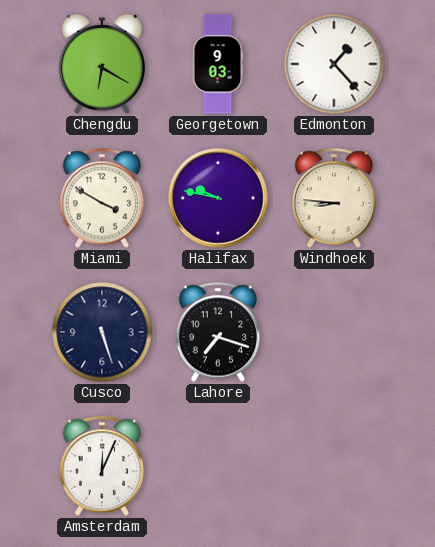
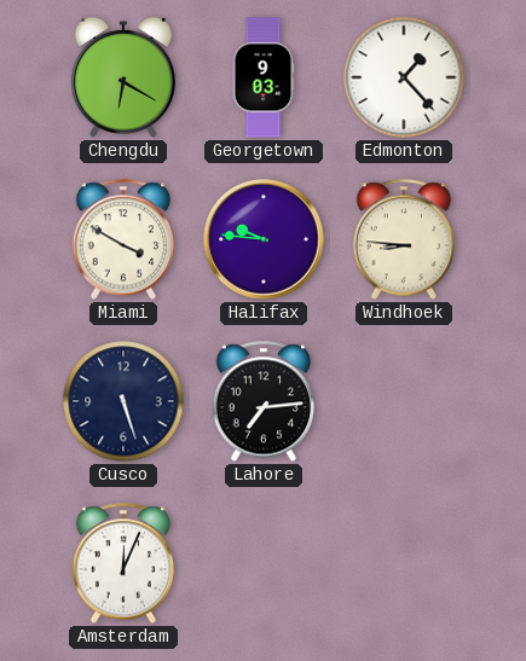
Halifax: 9:47 -> 9:46
Lahore: 7:18 -> 7:14
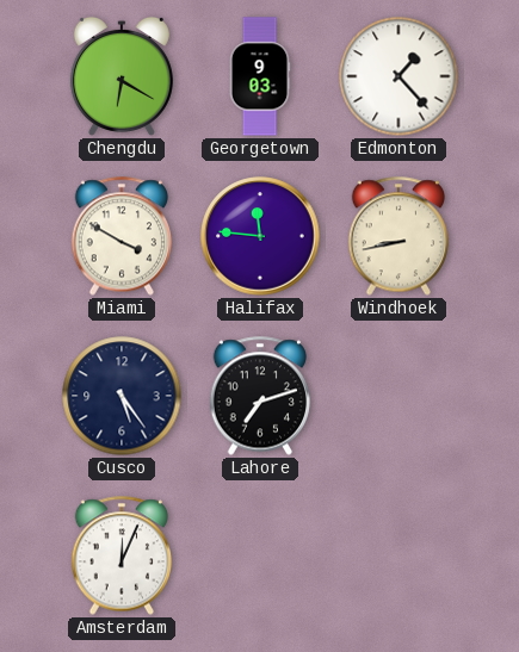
Halifax: 9:46 -> 11:46
Windhoek: 8:46 -> 8:43
Cusco: 5:27 -> 5:24
Lahore: 7:14 -> 7:12
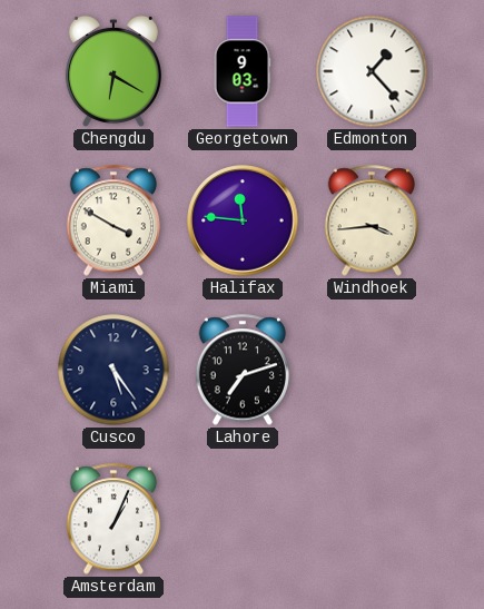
Windhoek: 8:43 -> 3:44
Amsterdam: 12:04 -> 1:04
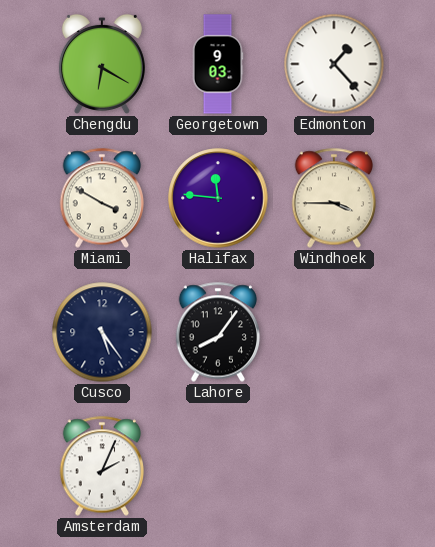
Windhoek: 3:44 -> 3:45
Lahore: 7:12 -> 8:06
Amsterdam: 1:04 -> 2:04
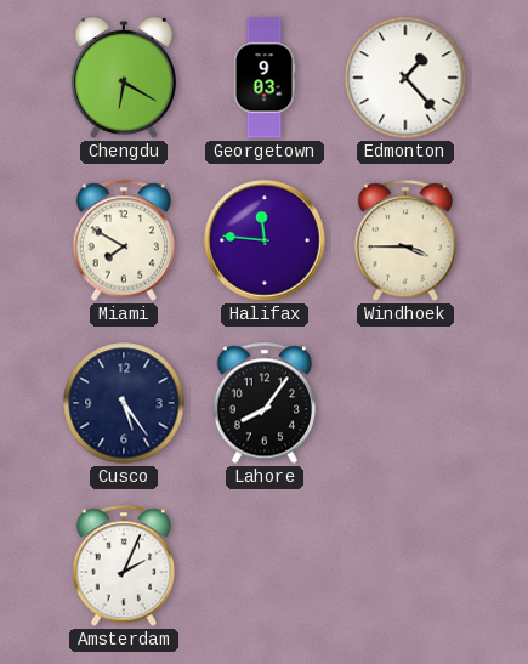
Miami: 3:50 -> 7:50
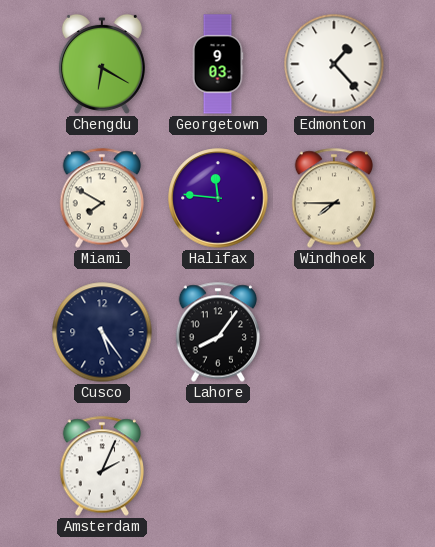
Windhoek: 3:45 -> 7:45
